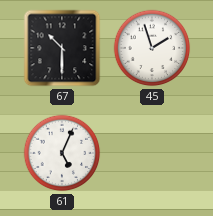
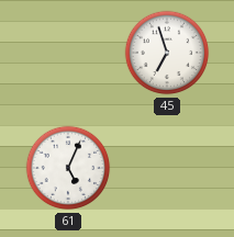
67: 10:30 -> none
45: 1:57 -> 6:57
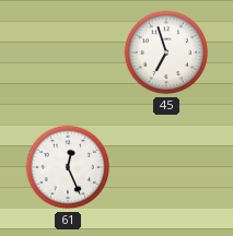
61: 5:04 -> 12:26
